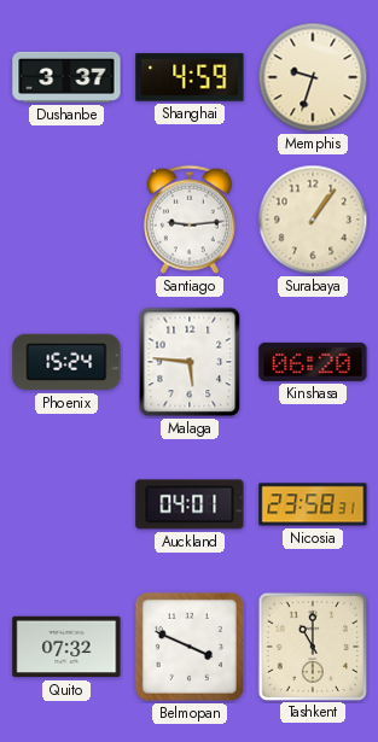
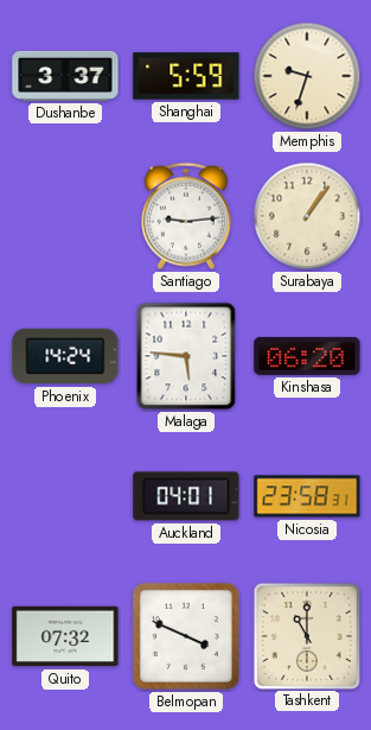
Shanghai: 4:59 -> 5:59
Phoenix: 15:24 -> 14:24
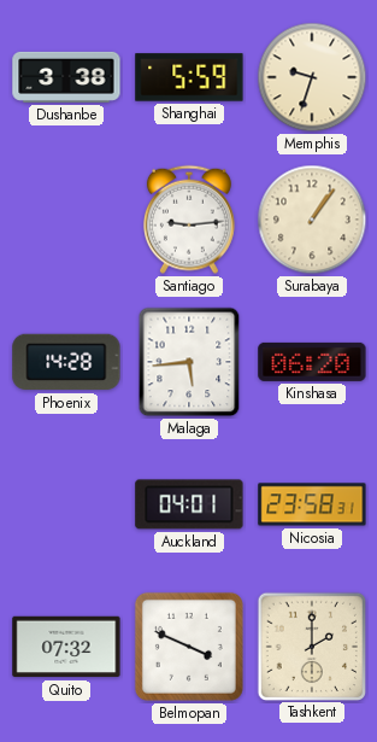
Dushanbe: 3:37 -> 3:38
Phoenix: 14:24 -> 14:28
Malaga: 5:46 -> 5:44
Tashkent: 11:00 -> 2:00
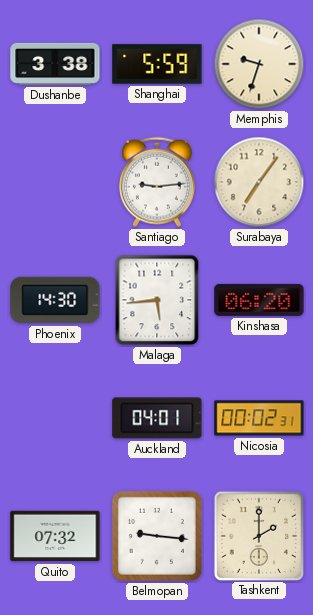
Surabaya: 1:06 -> 7:06
Phoenix: 14:28 -> 14:30
Nicosia: 23:58 -> 00:02
Belmopan: 3:49 -> 9:16
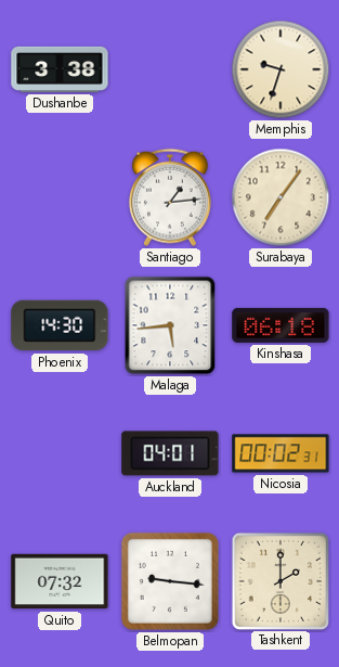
Shanghai: 5:59 -> none
Santiago: 9:14 -> 1:14
Kinshasa: 06:20 -> 06:18
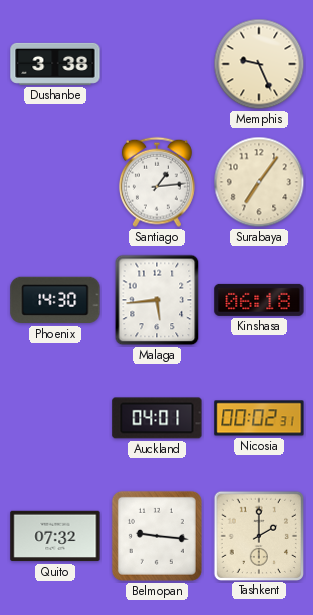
Memphis: 9:33 -> 9:26
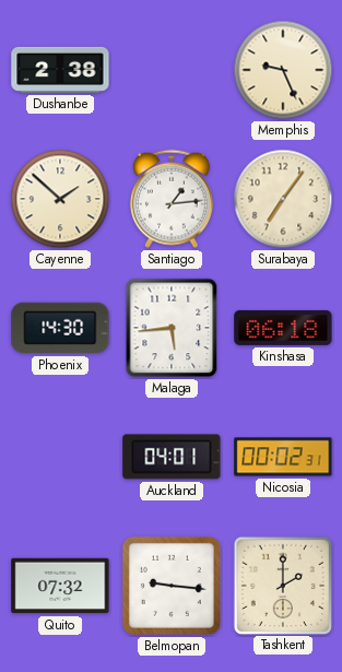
Dushanbe: 3:38 -> 2:38
Cayenne: none -> 1:52
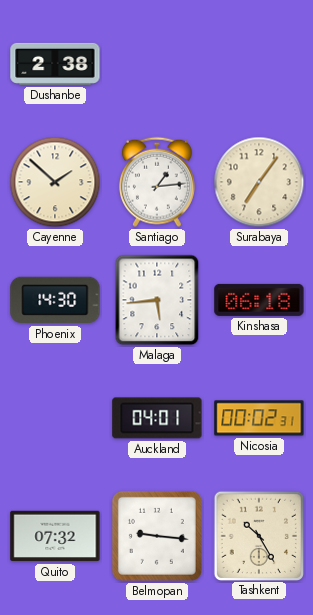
Memphis: 9:26 -> none
Tashkent: 2:00 -> 10:25
